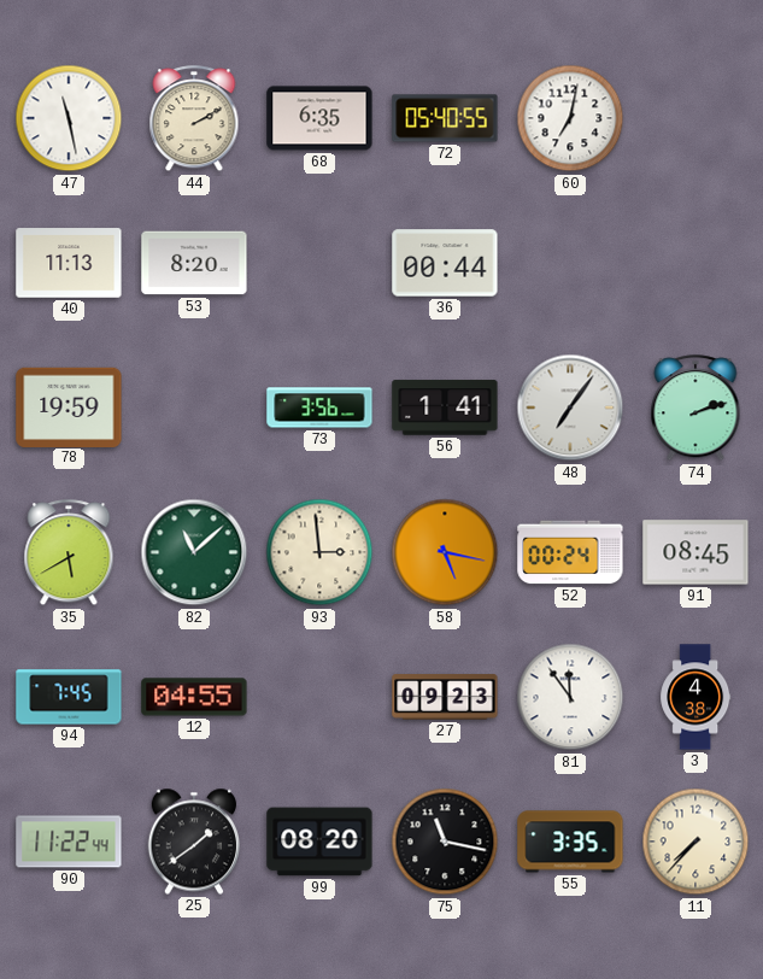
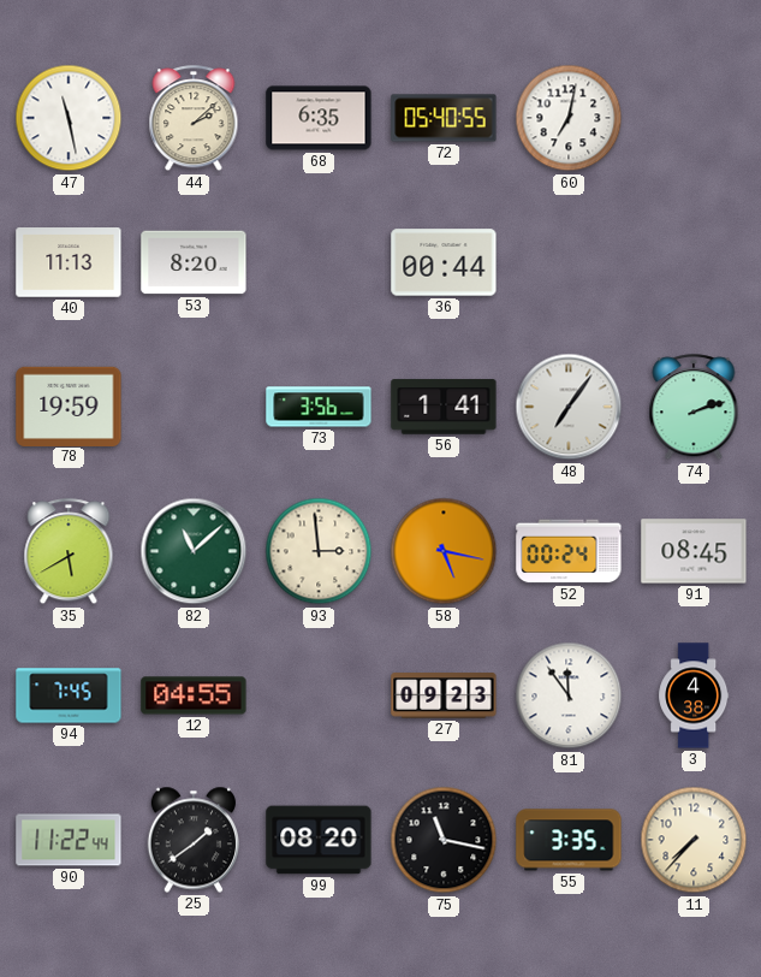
44: 2:10 -> 2:08
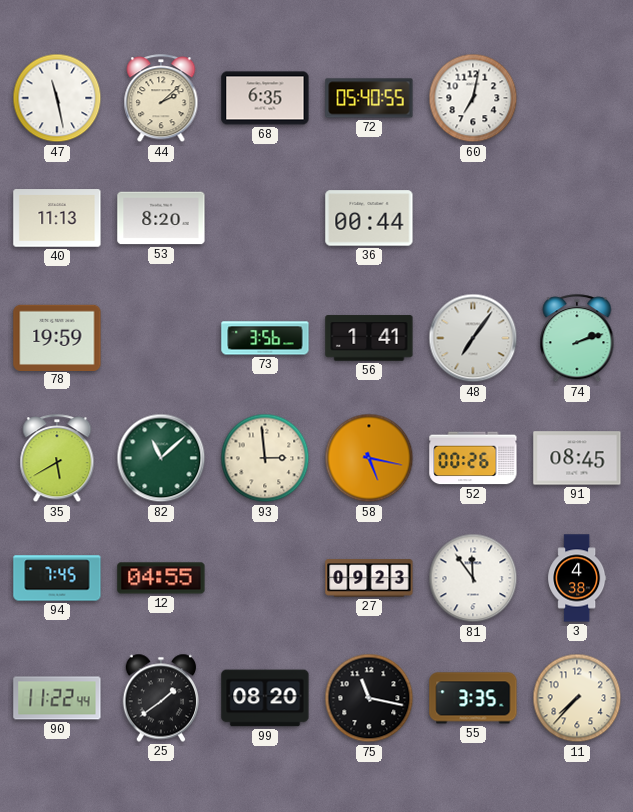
52: 00:24 -> 00:26
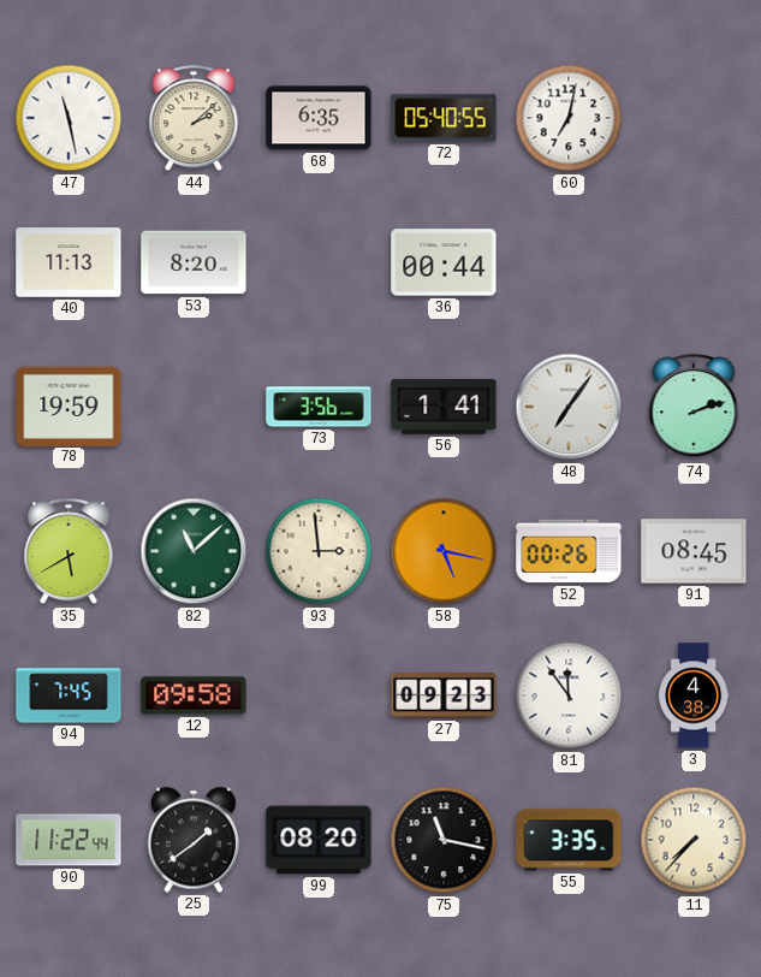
12: 04:55 -> 09:58
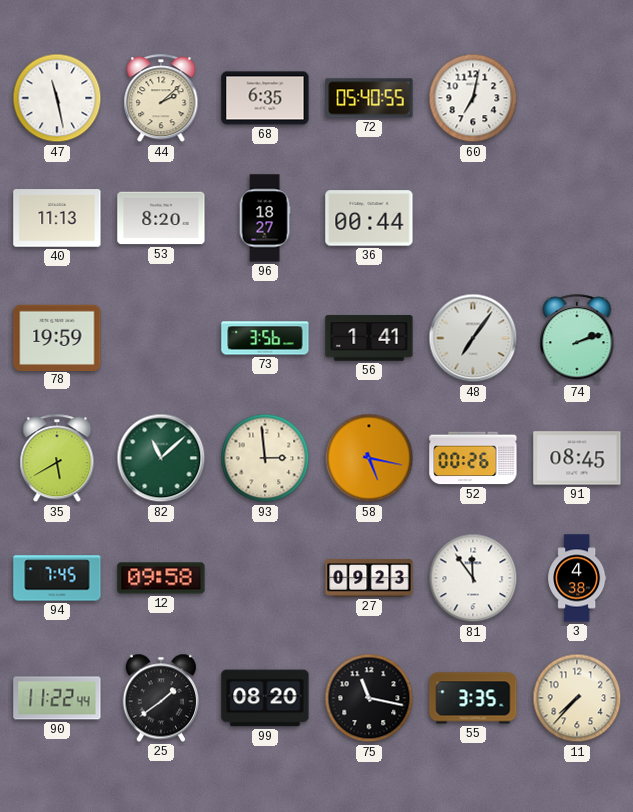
96: none -> 18:27
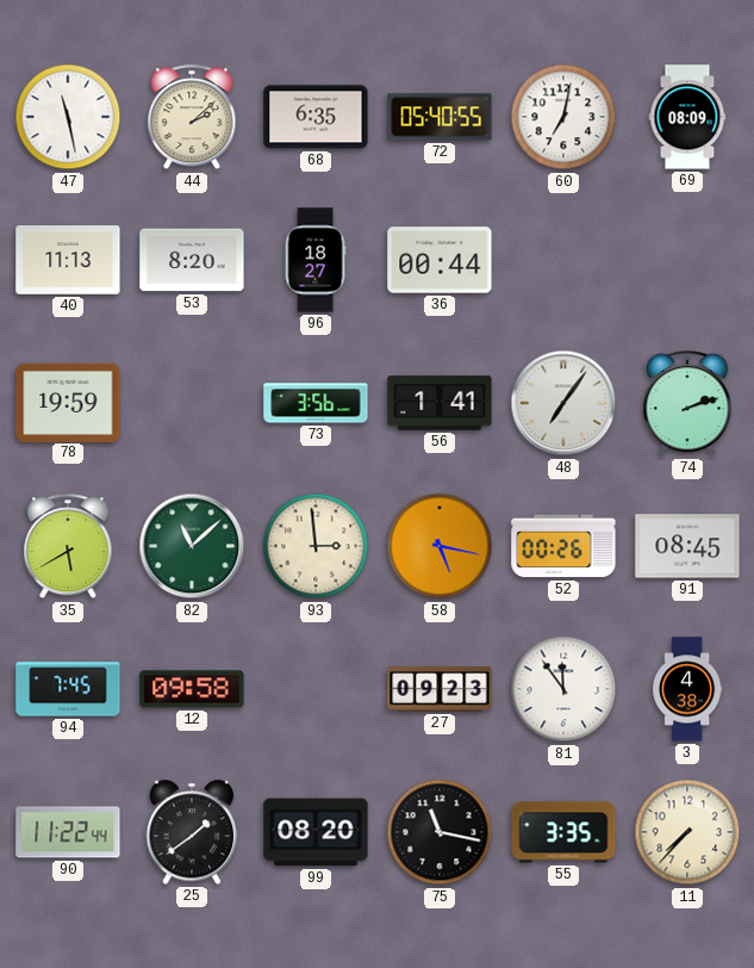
69: none -> 08:09
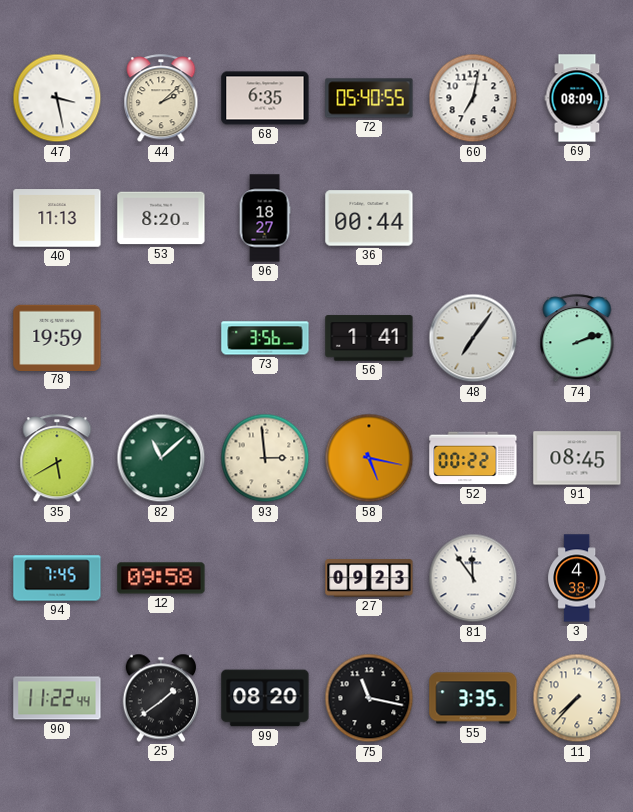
47: 11:28 -> 3:28
52: 00:26 -> 00:22
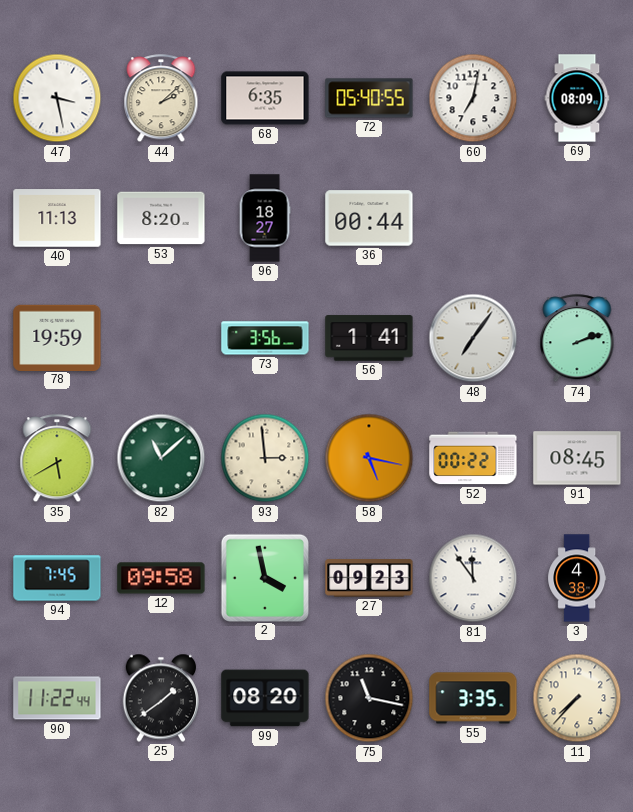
2: none -> 3:58
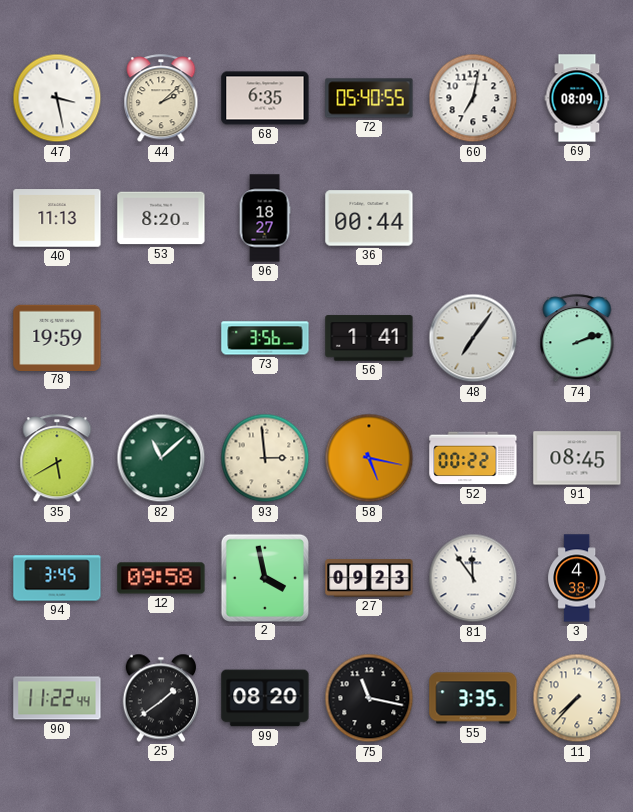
94: 7:45 -> 3:45
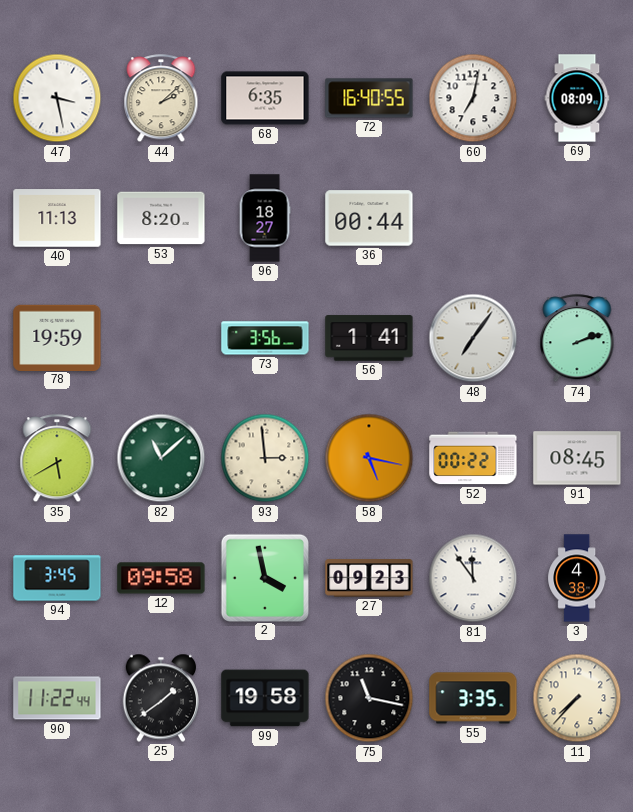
72: 05:40 -> 16:40
99: 08:20 -> 19:58
